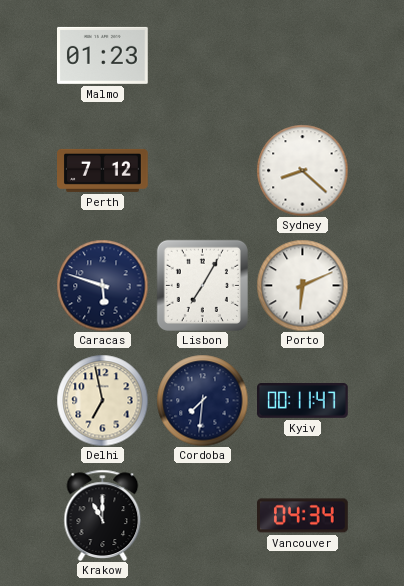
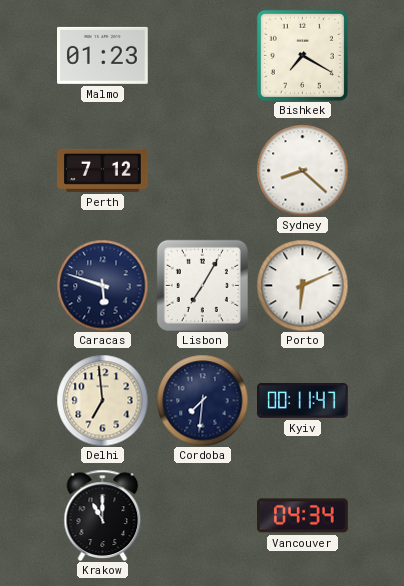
Bishkek: none -> 7:20
Delhi: 6:58 -> 6:59
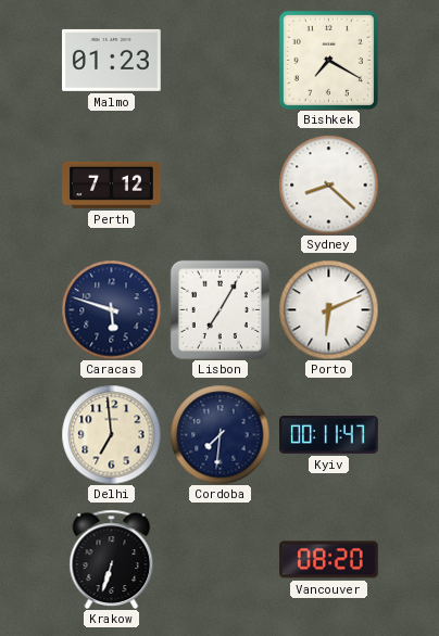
Krakow: 11:00 -> 6:33
Vancouver: 04:34 -> 08:20
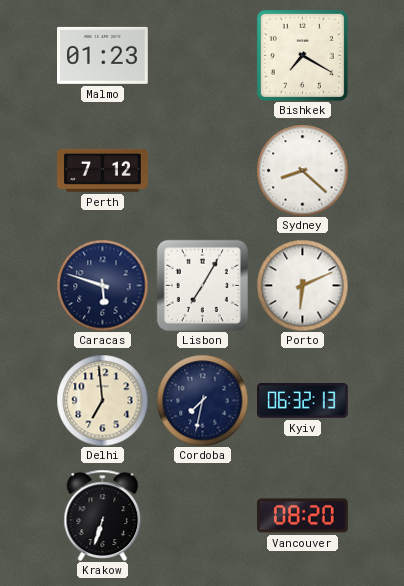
Cordoba: 7:31 -> 7:32
Kyiv: 00:11 -> 06:32
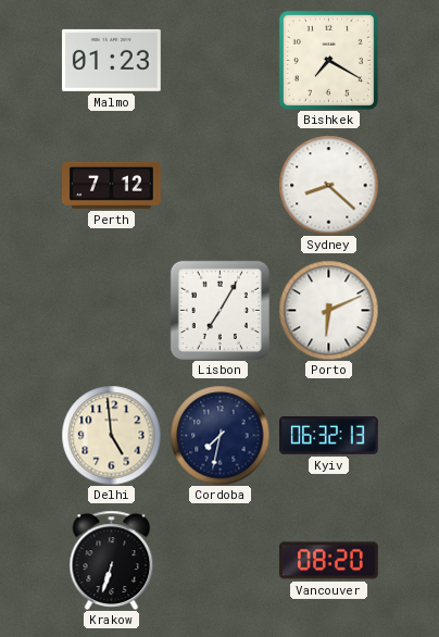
Caracas: 5:48 -> none
Delhi: 6:59 -> 4:59
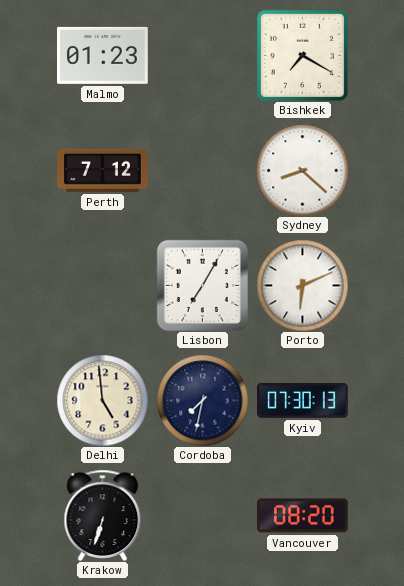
Kyiv: 06:32 -> 07:30
